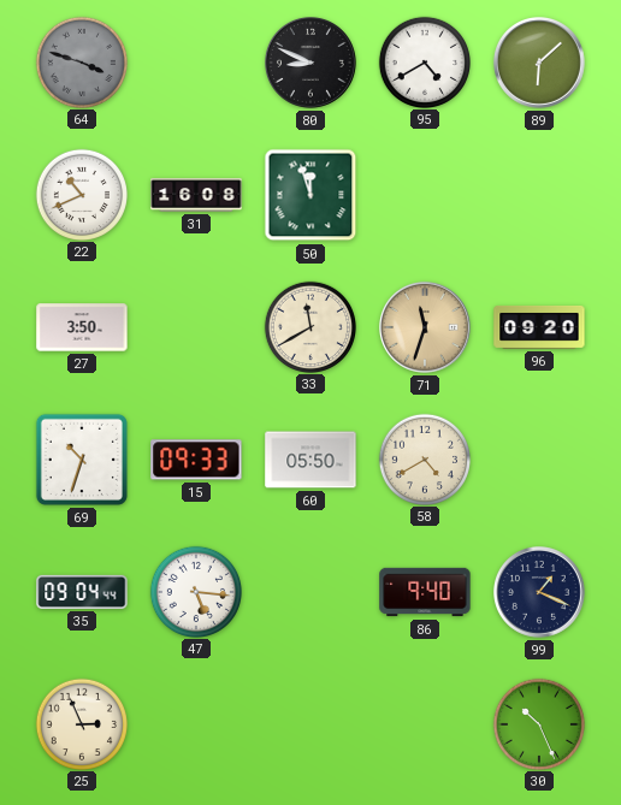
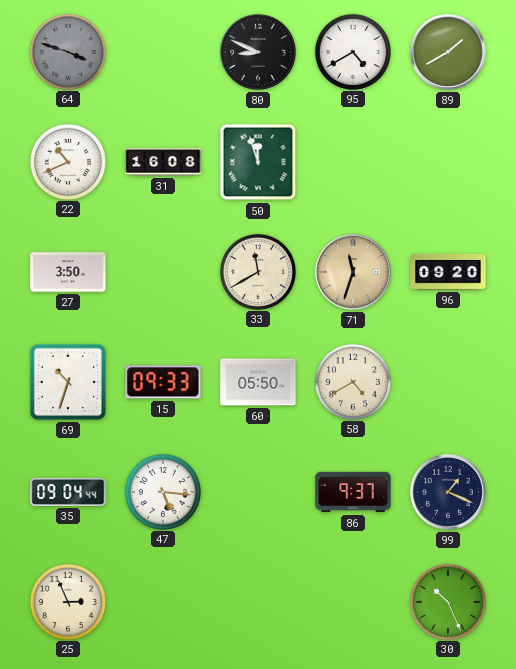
89: 6:08 -> 1:40
86: 9:40 -> 9:37
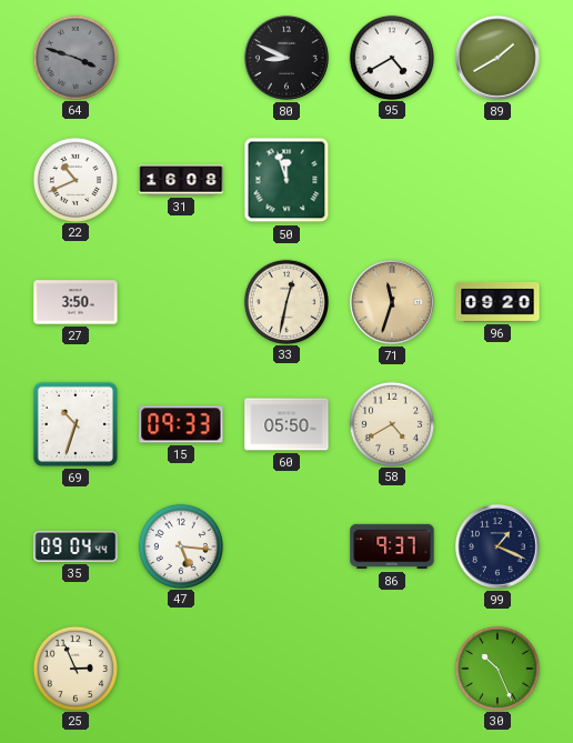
33: 11:40 -> 12:32
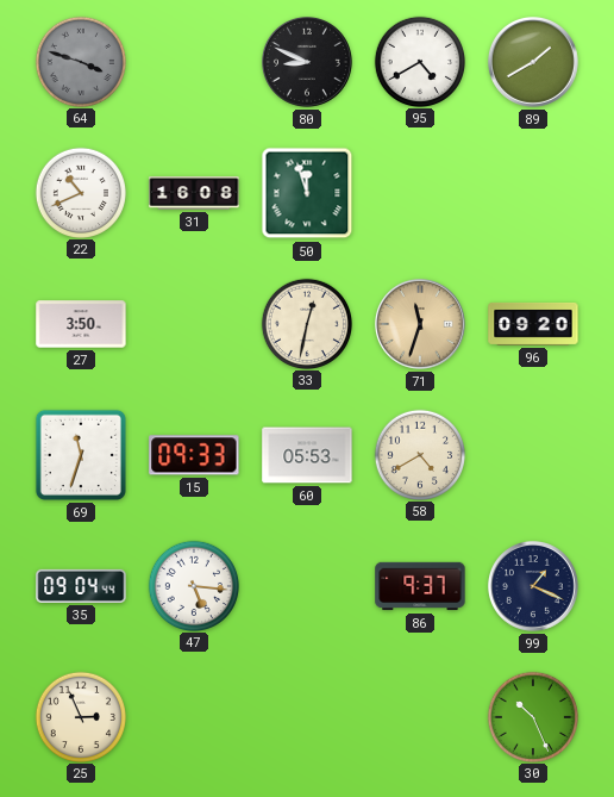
69: 10:33 -> 11:33
60: 05:50 -> 05:53
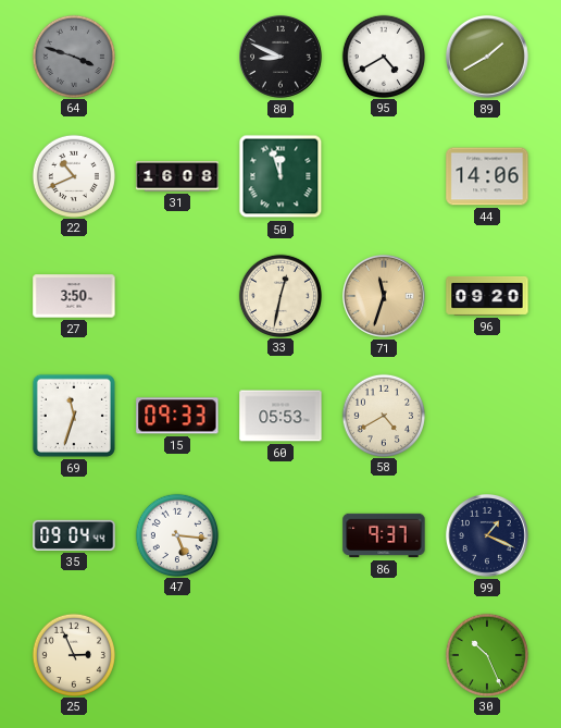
44: none -> 14:06
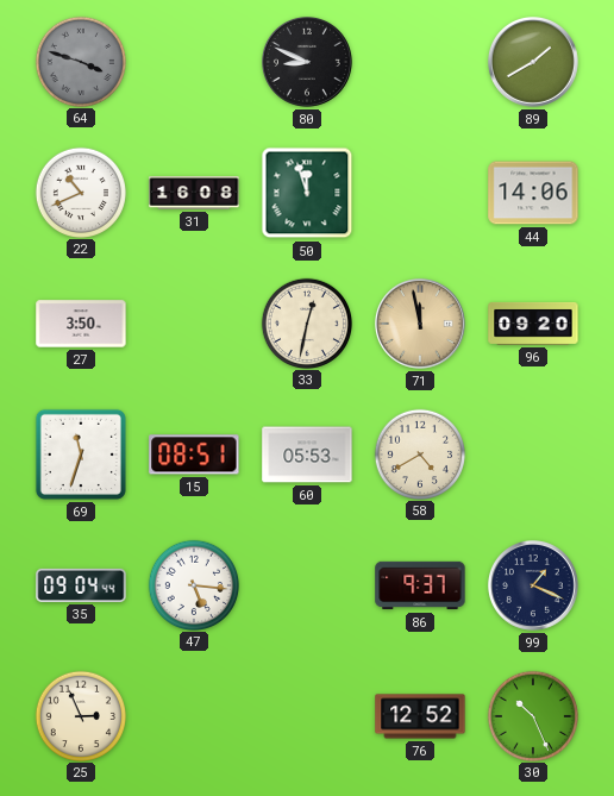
95: 4:40 -> none
71: 11:33 -> 11:58
15: 09:33 -> 08:51
76: none -> 12:52
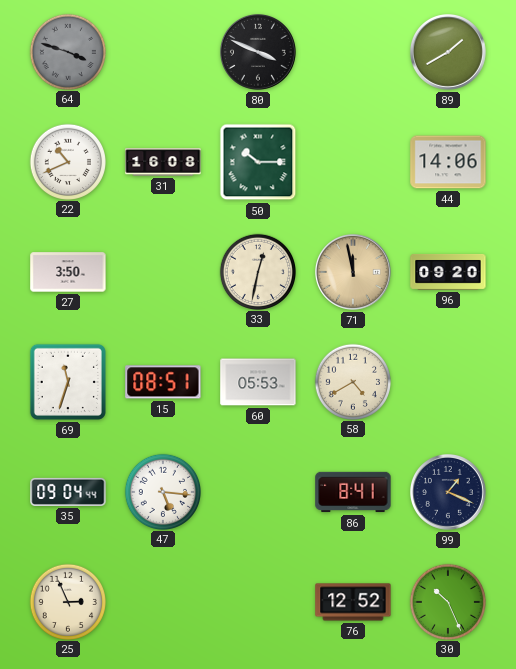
80: 8:49 -> 3:49
50: 11:57 -> 10:15
86: 9:37 -> 8:41
